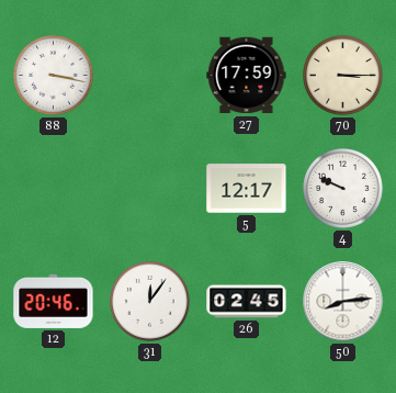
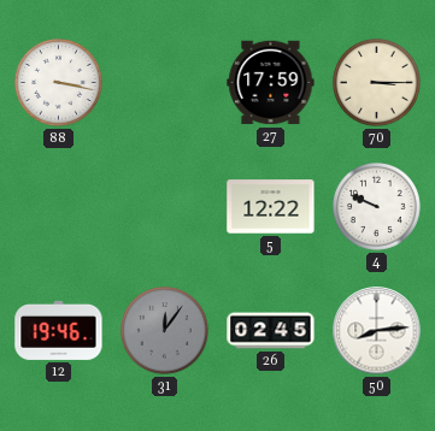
5: 12:17 -> 12:22
12: 20:46 -> 19:46
31 dial: white -> grey
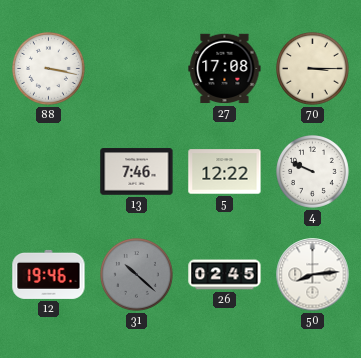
27: 17:59 -> 17:08
13: none -> 7:46
31: 12:06 -> 10:22
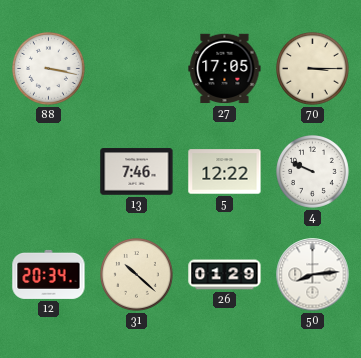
27: 17:08 -> 17:05
12: 19:46 -> 20:34
31 dial: grey -> cream
26: 02:45 -> 01:29
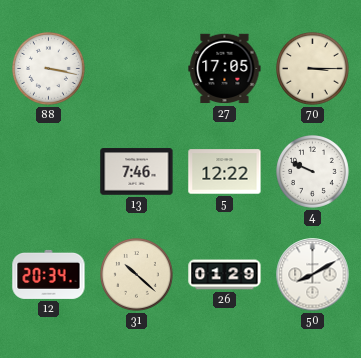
50: 8:14 -> 8:10
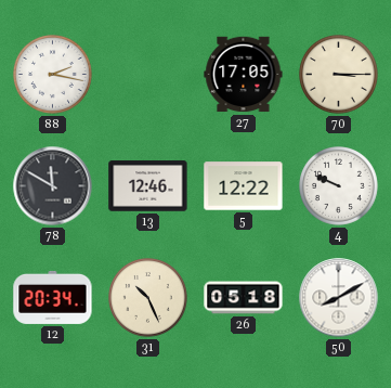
88: 3:17 -> 2:17
78: none -> 11:50
13: 7:46 -> 12:46
31: 10:22 -> 10:26
26: 01:29 -> 05:18
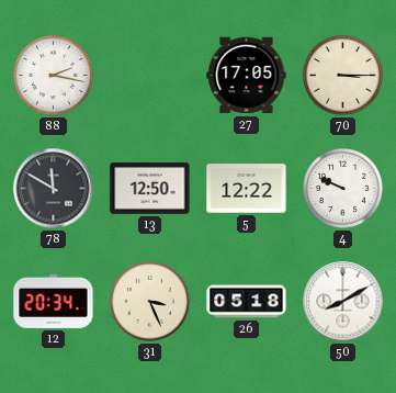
13: 12:46 -> 12:50
31: 10:26 -> 3:26
